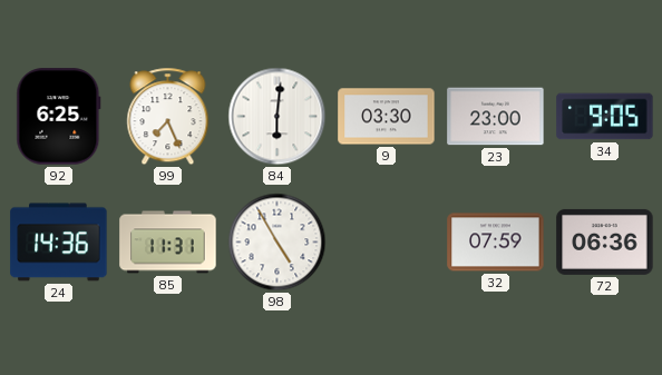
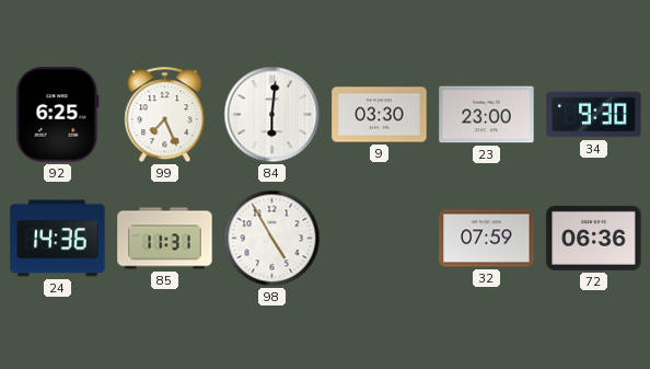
34: 9:05 -> 9:30
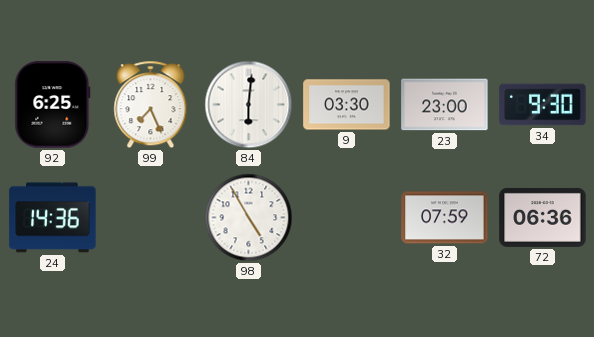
85: 11:31 -> none
